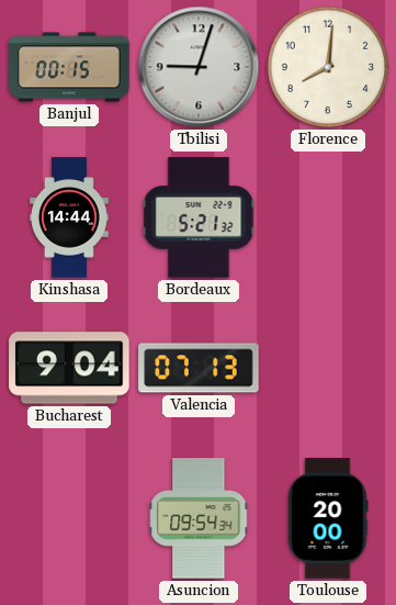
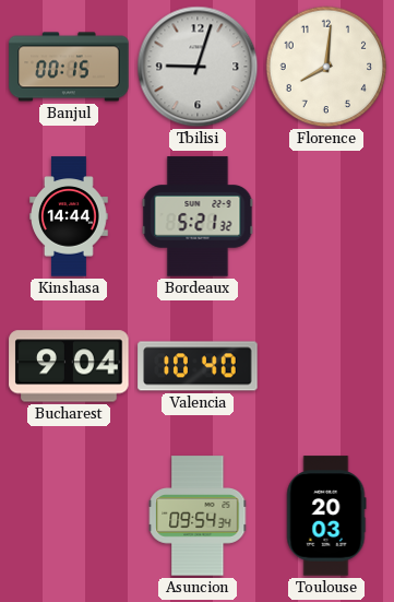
Valencia: 07:13 -> 10:40
Toulouse: 20:00 -> 20:03
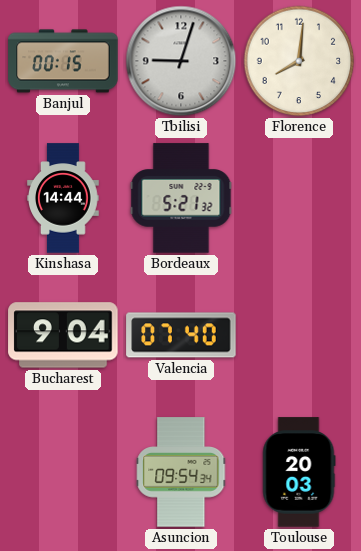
Valencia: 10:40 -> 07:40
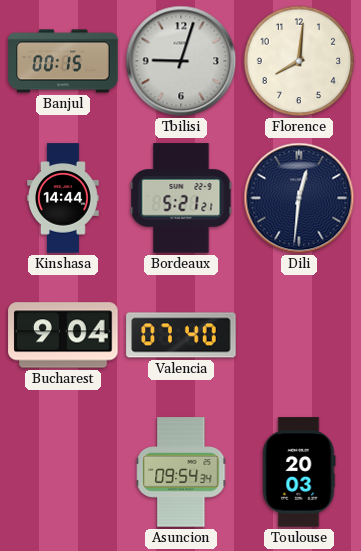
Bordeaux: 5:21:32 -> 5:21:21
Dili: none -> 12:31
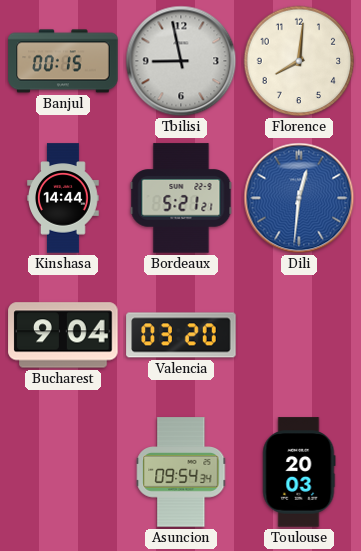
Tbilisi: 9:03 -> 8:58
Dili dial: navy -> blue
Valencia: 07:40 -> 03:20
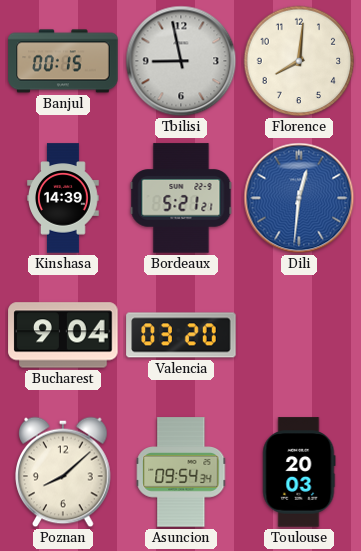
Kinshasa: 14:44 -> 14:39
Poznan: none -> 8:08
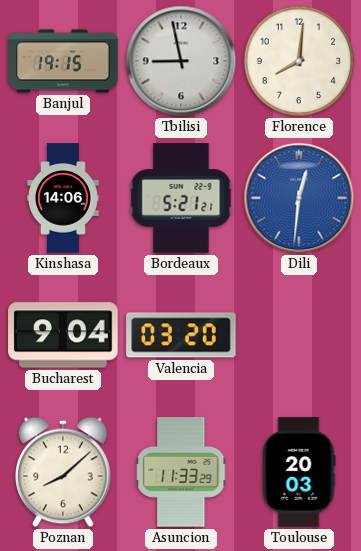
Banjul: 00:15 -> 19:15
Kinshasa: 14:39 -> 14:06
Asuncion: 09:54 -> 11:33
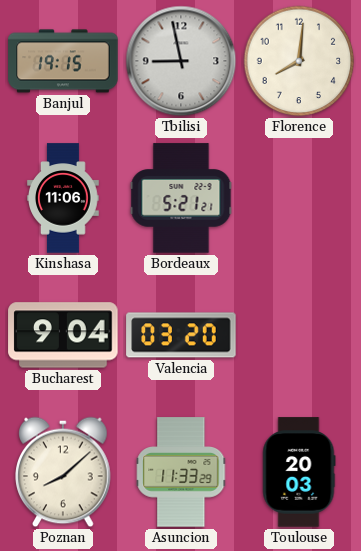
Kinshasa: 14:06 -> 11:06
Dili: 12:31 -> none
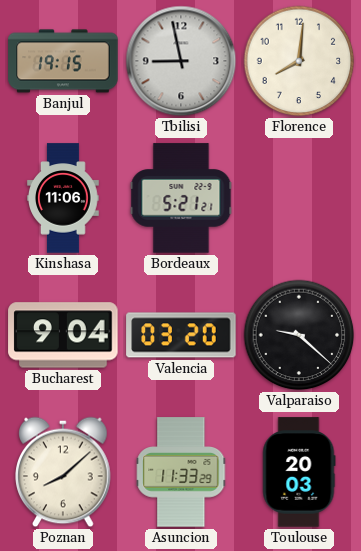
Valparaiso: none -> 9:22
